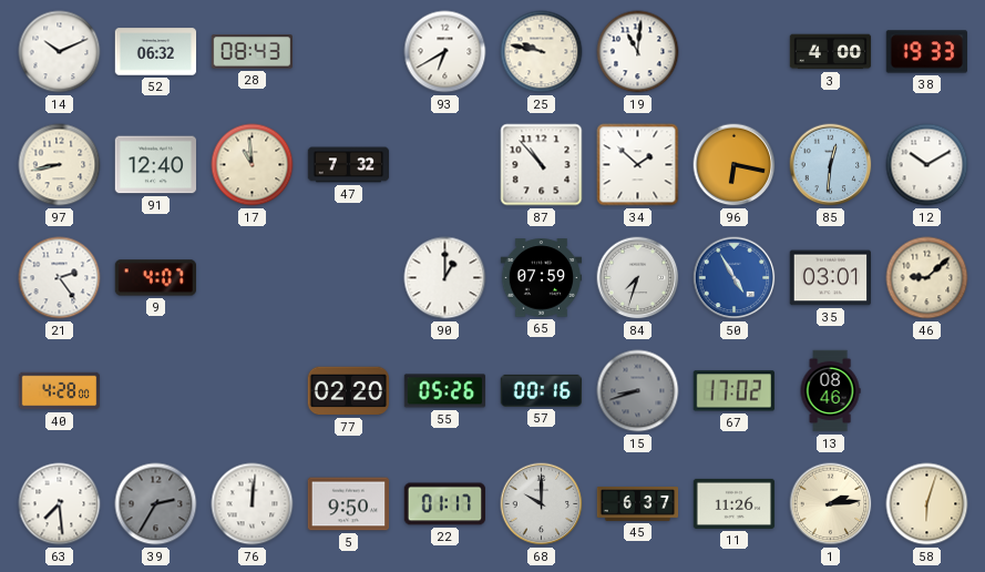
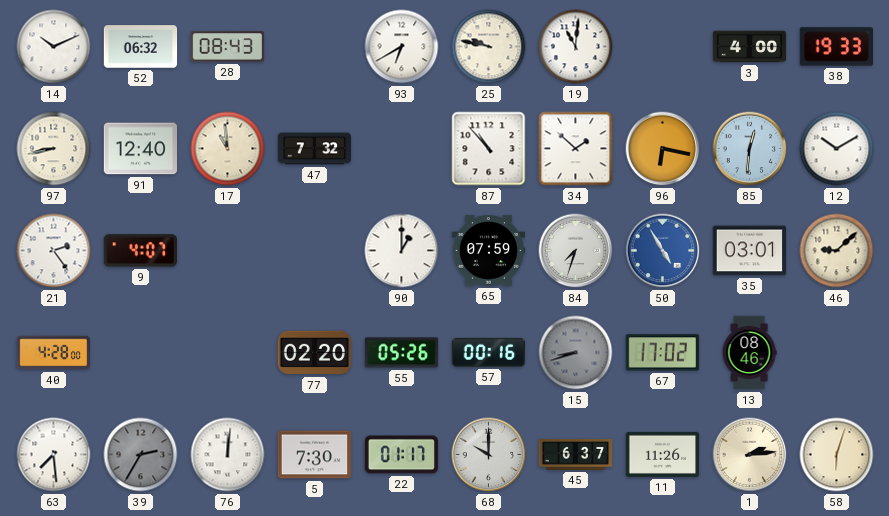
5: 9:50 -> 7:30
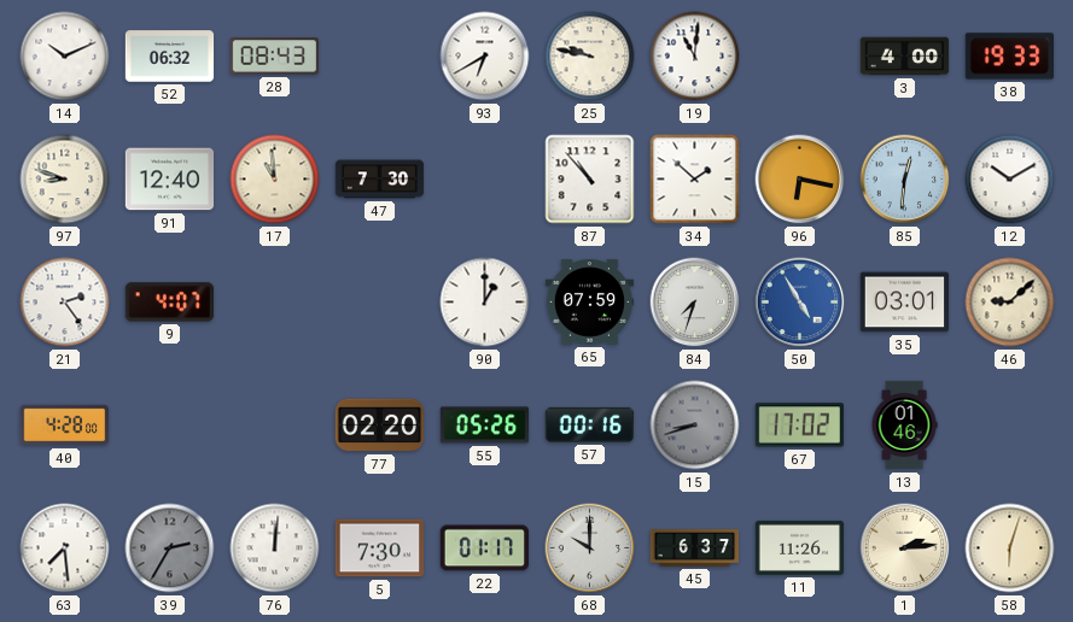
97: 8:43 -> 8:48
47: 7:32 -> 7:30
13: 08:46 -> 01:46
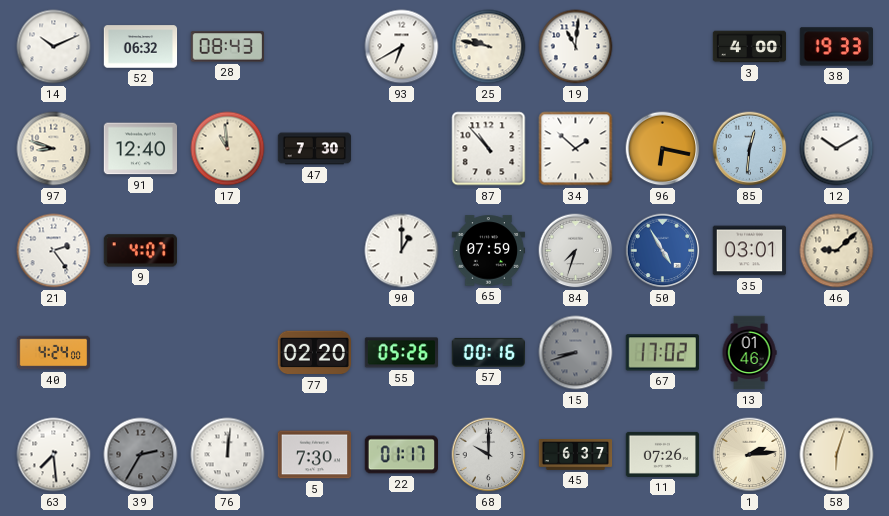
40: 4:28 -> 4:24
11: 11:26 -> 07:26
